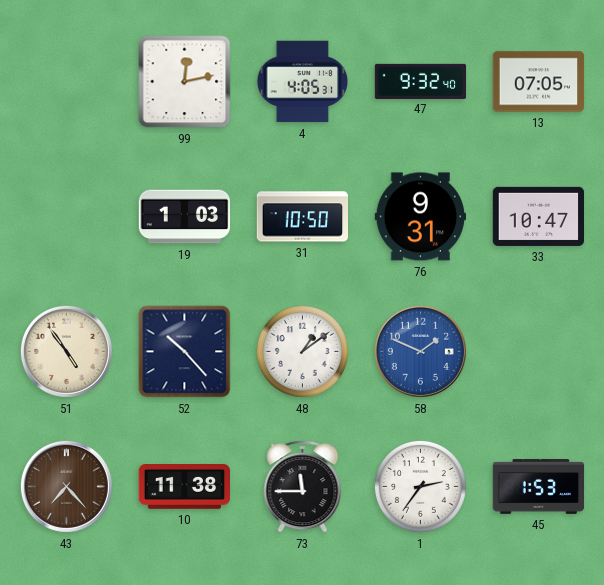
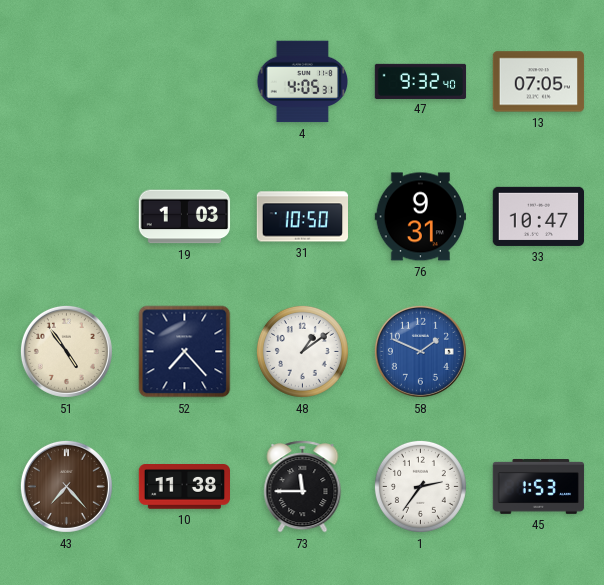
99: 12:13 -> none
52: 10:23 -> 7:23
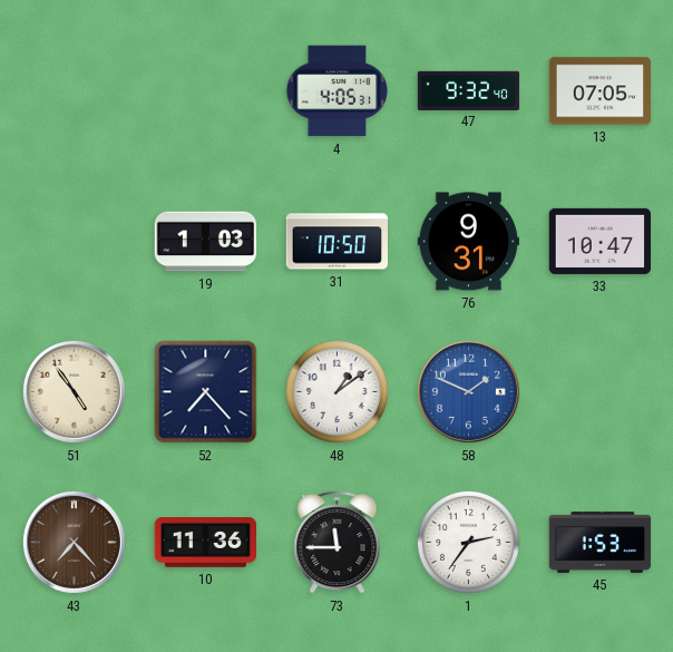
10: 11:38 -> 11:36
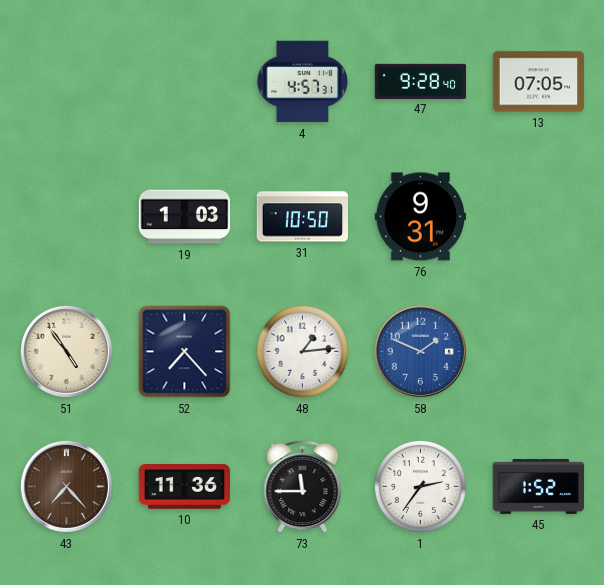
4: 4:05 -> 4:57
47: 9:32 -> 9:28
33: 10:47 -> none
48: 1:09 -> 1:14
45: 1:53 -> 1:52
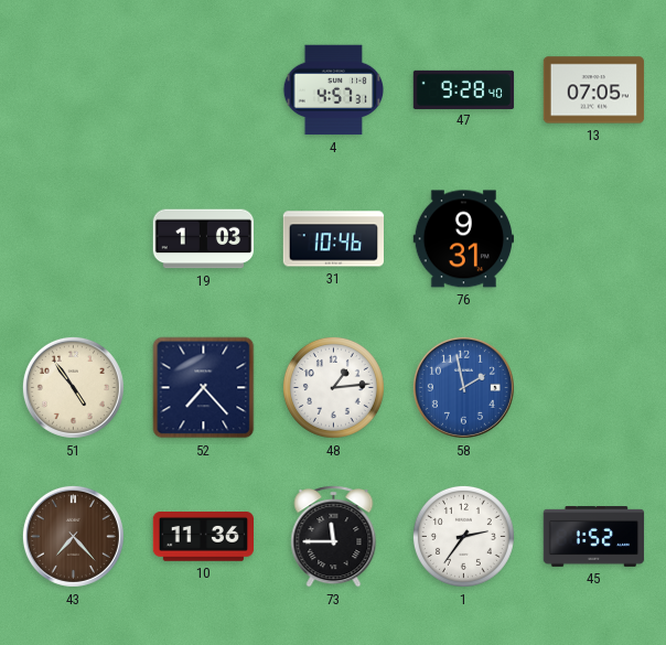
31: 10:50 -> 10:46
58: 1:49 -> 1:58
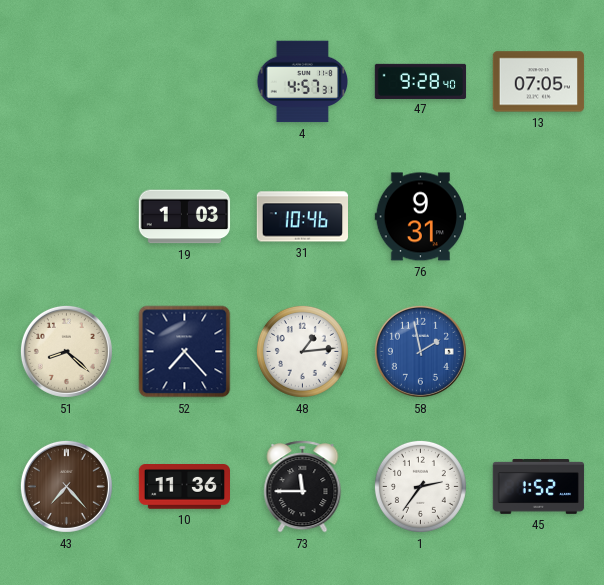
51: 4:54 -> 8:22
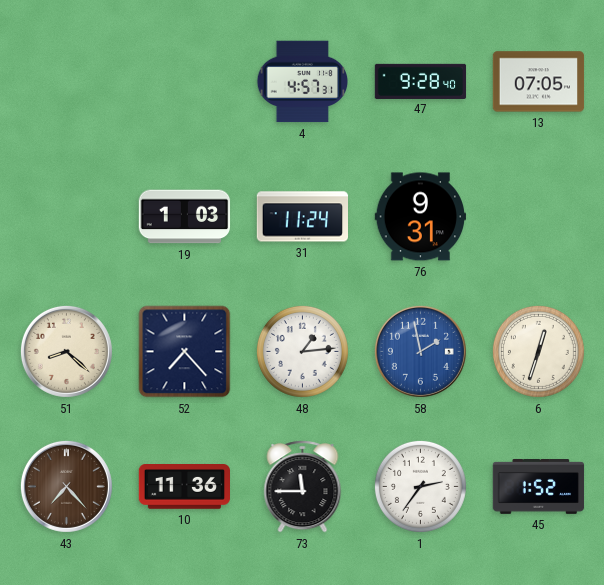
31: 10:46 -> 11:24
6: none -> 12:33
